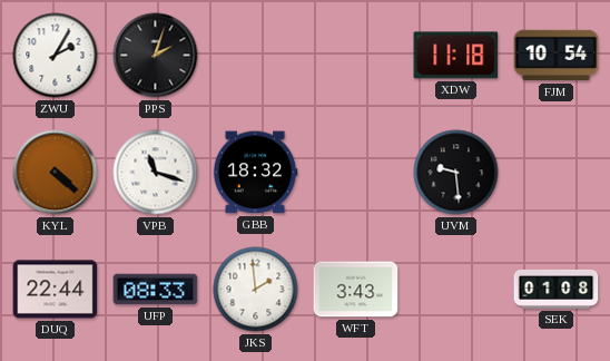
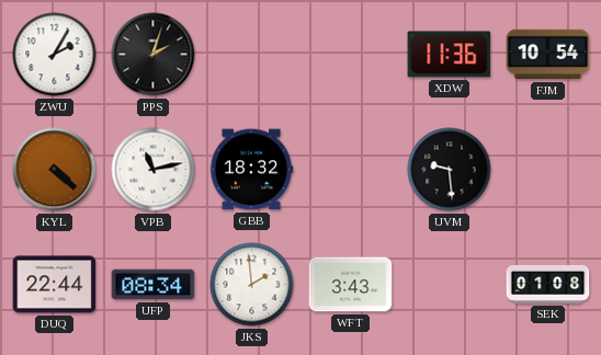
XDW: 11:18 -> 11:36
VPB: 11:18 -> 11:13
UFP: 08:33 -> 08:34
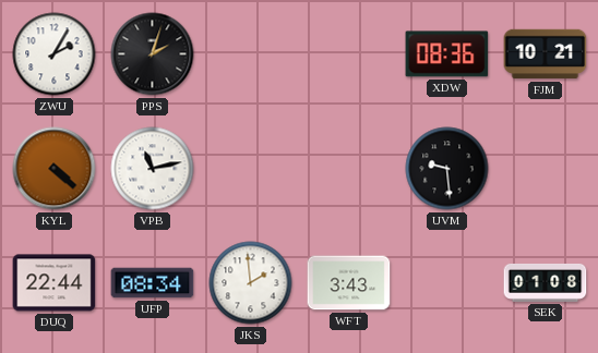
XDW: 11:36 -> 08:36
FJM: 10:54 -> 10:21
GBB: 18:32 -> none
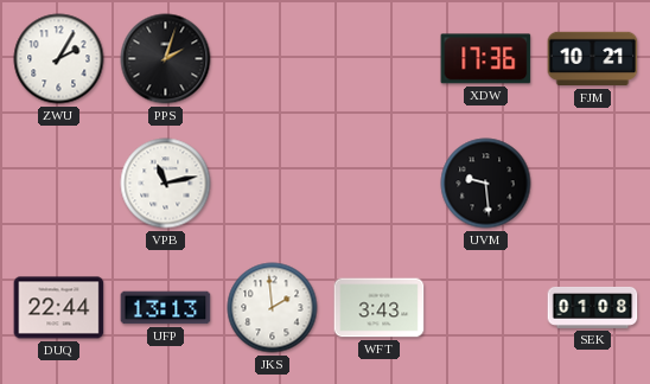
XDW: 08:36 -> 17:36
KYL: 4:22 -> none
UFP: 08:34 -> 13:13
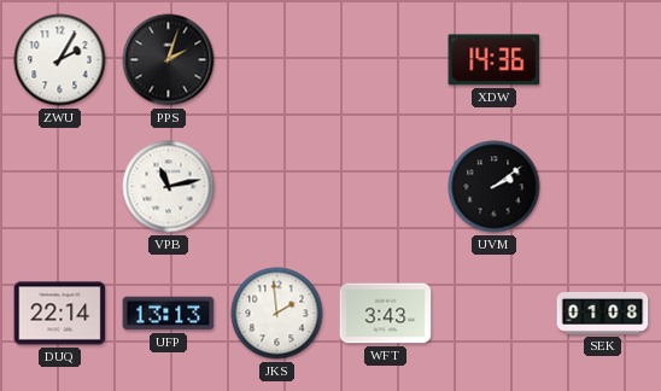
XDW: 17:36 -> 14:36
FJM: 10:21 -> none
UVM: 9:29 -> 2:09
DUQ: 22:44 -> 22:14
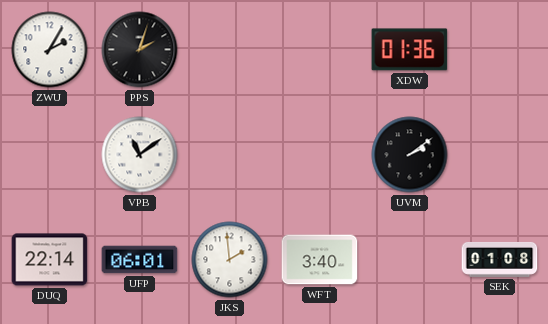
XDW: 14:36 -> 01:36
VPB: 11:13 -> 11:09
UFP: 13:13 -> 06:01
WFT: 3:43 -> 3:40
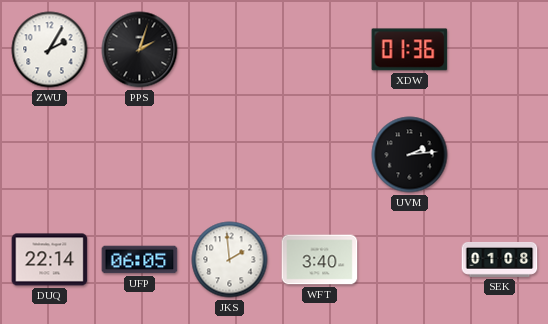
VPB: 11:09 -> none
UVM: 2:09 -> 2:14
UFP: 06:01 -> 06:05
